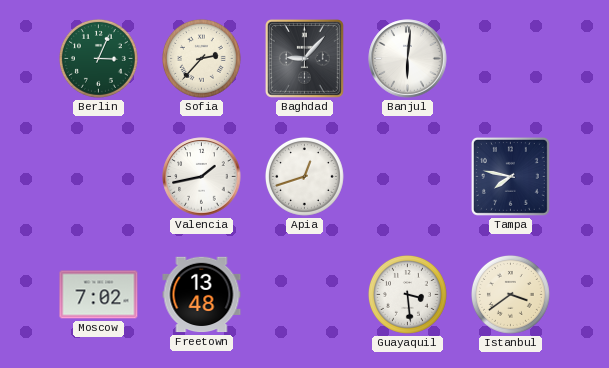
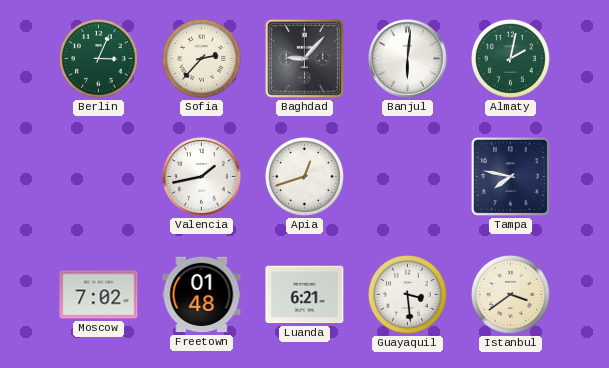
Almaty: none -> 2:02
Freetown: 13:48 -> 01:48
Luanda: none -> 6:21
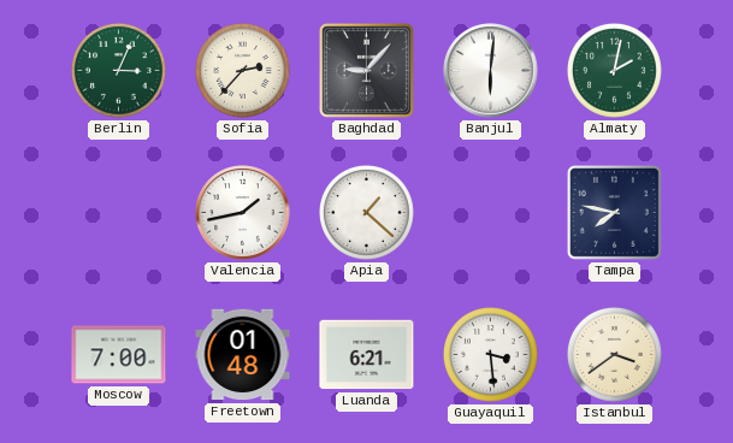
Apia: 12:42 -> 1:22
Moscow: 7:02 -> 7:00
